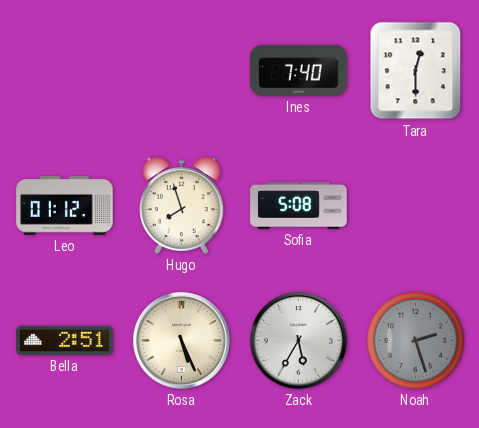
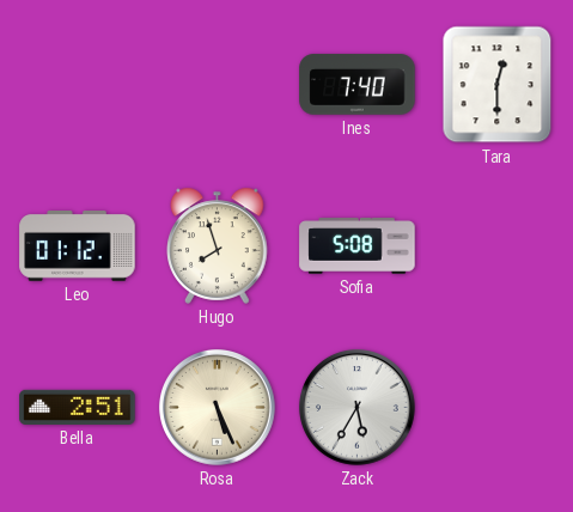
Noah: 2:27 -> none
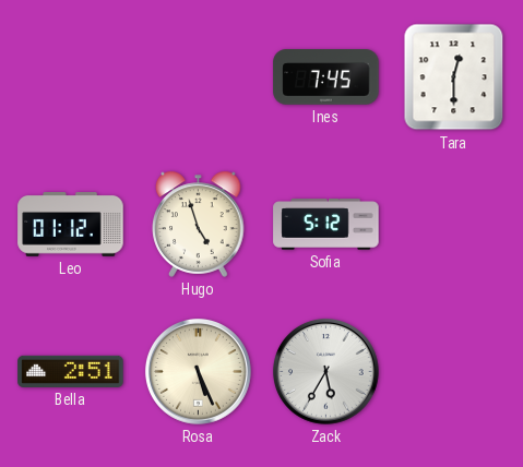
Ines: 7:40 -> 7:45
Hugo: 7:57 -> 4:57
Sofia: 5:08 -> 5:12
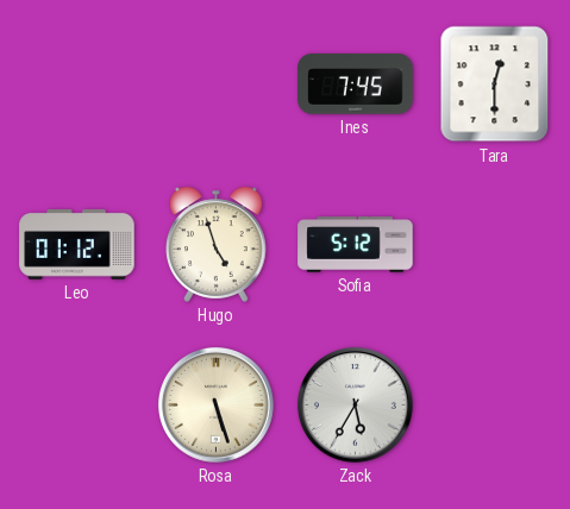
Bella: 2:51 -> none
Rosa: 5:26 -> 5:27
